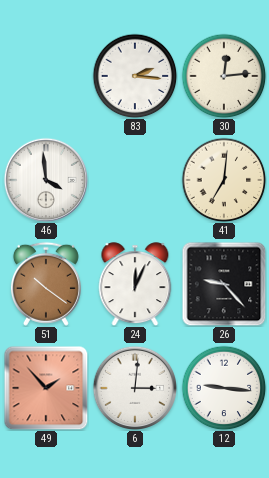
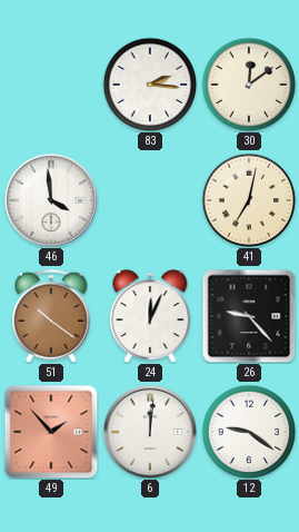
30: 12:14 -> 12:09
41: 7:01 -> 7:02
6: 3:01 -> 12:01
12: 9:16 -> 9:21
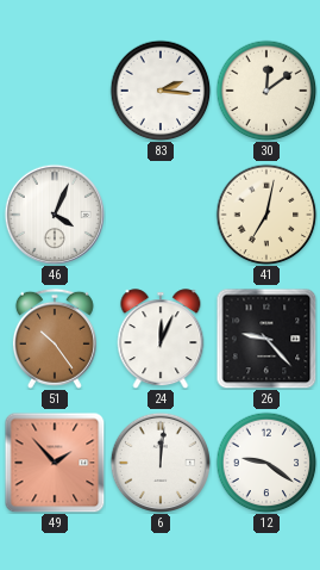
46: 3:59 -> 4:04
51: 10:21 -> 10:24
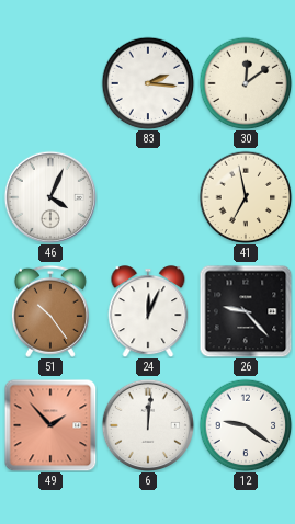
41: 7:02 -> 6:58
